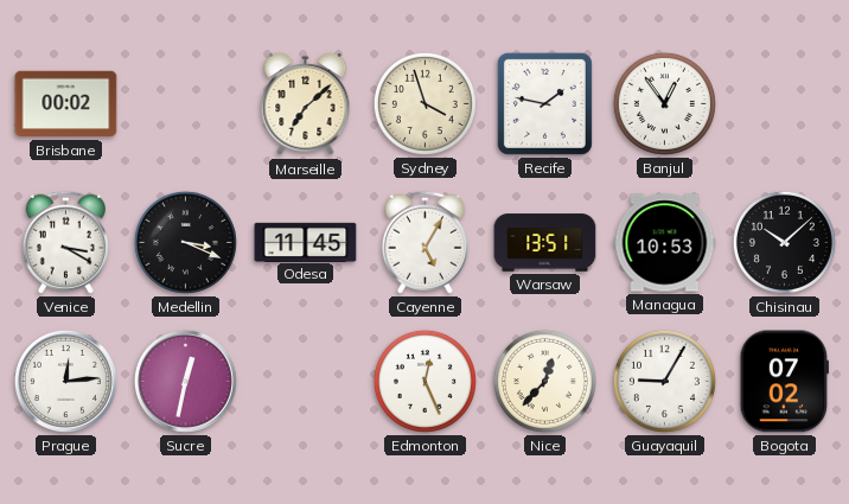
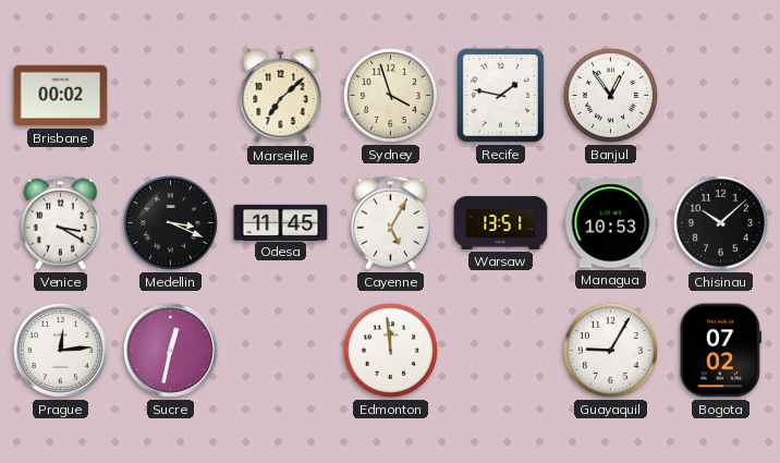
Edmonton: 12:26 -> 11:59
Nice: 12:37 -> none
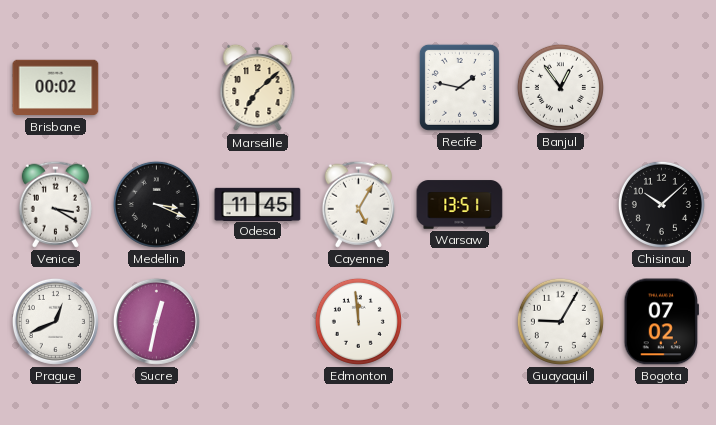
Sydney: 3:57 -> none
Managua: 10:53 -> none
Prague: 12:14 -> 12:41
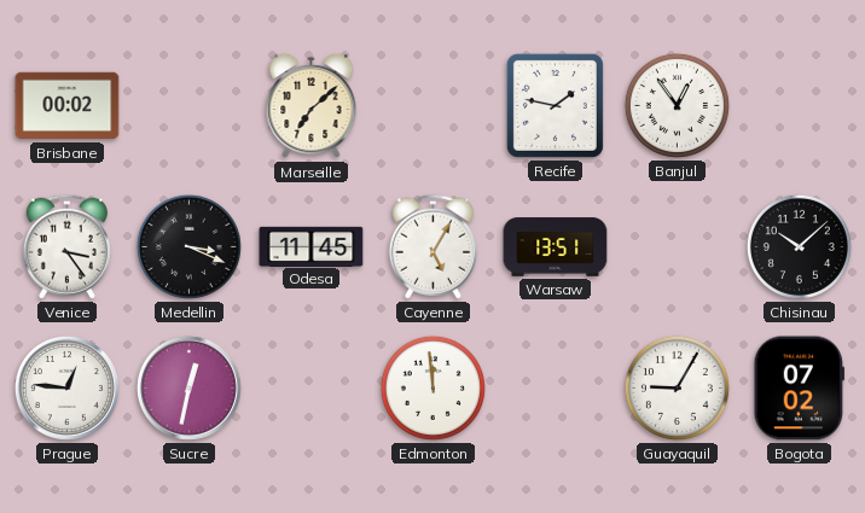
Venice: 3:20 -> 3:24
Prague: 12:41 -> 12:46
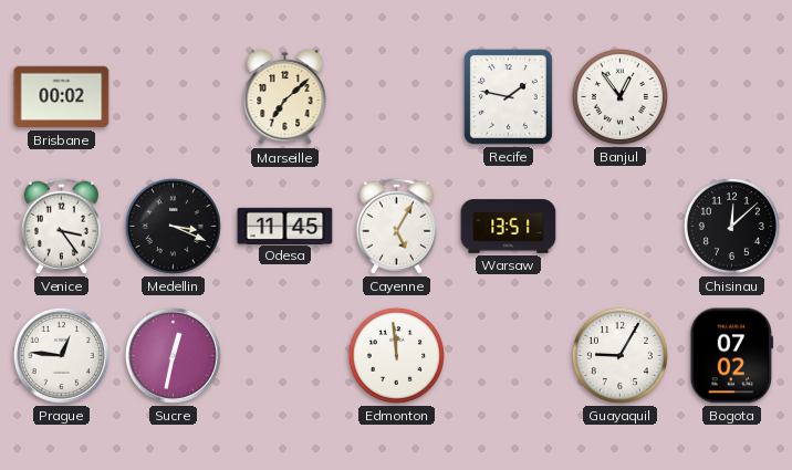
Chisinau: 10:08 -> 12:08
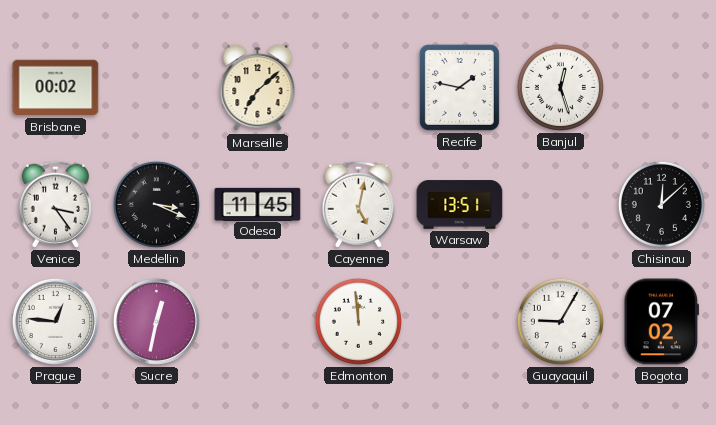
Banjul: 12:54 -> 12:27
Cayenne: 5:05 -> 5:02
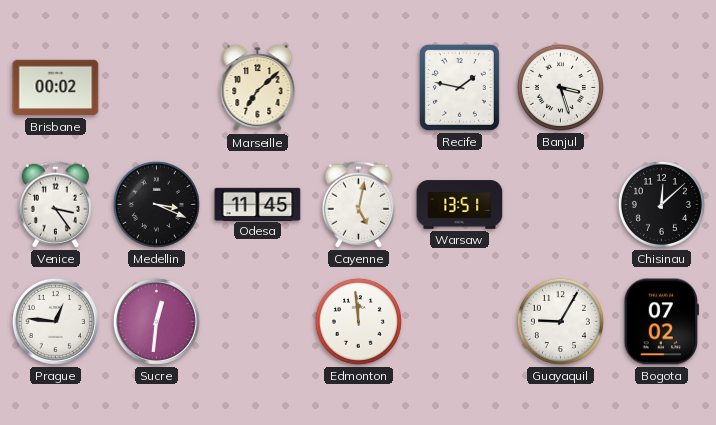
Banjul: 12:27 -> 3:27
Sucre: 12:32 -> 12:31
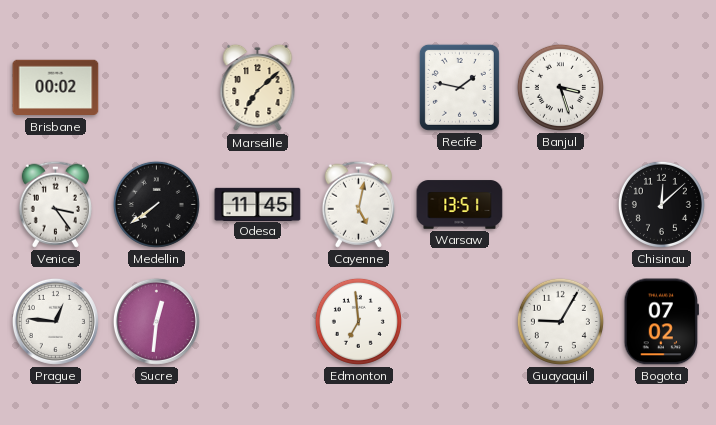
Medellin: 3:19 -> 7:39
Edmonton: 11:59 -> 6:59
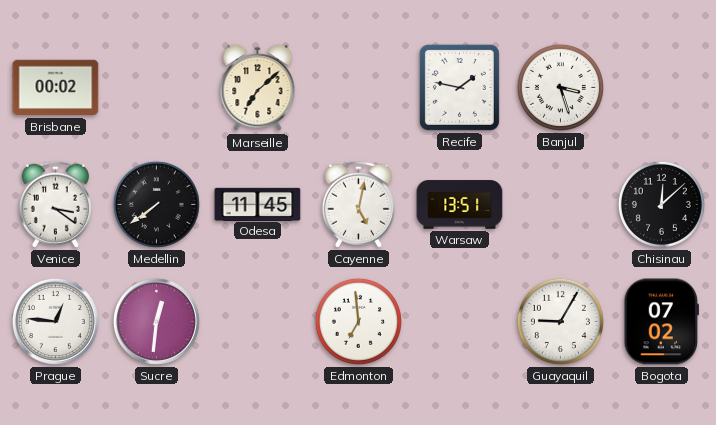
Venice: 3:24 -> 3:21
